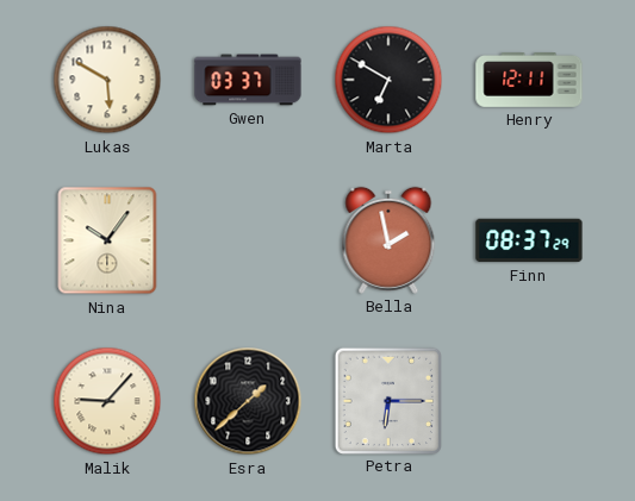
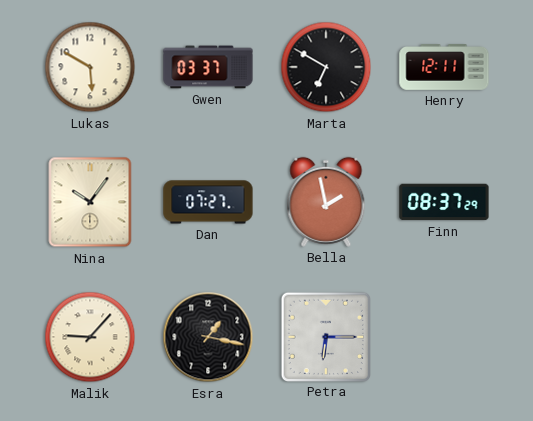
Dan: none -> 07:27
Esra: 1:38 -> 1:17
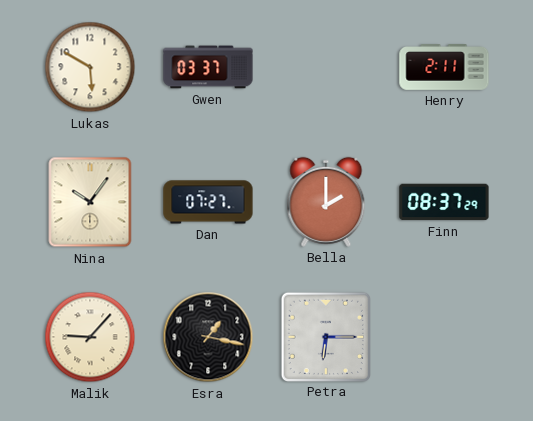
Marta: 6:50 -> none
Henry: 12:11 -> 2:11
Bella: 1:58 -> 2:00
